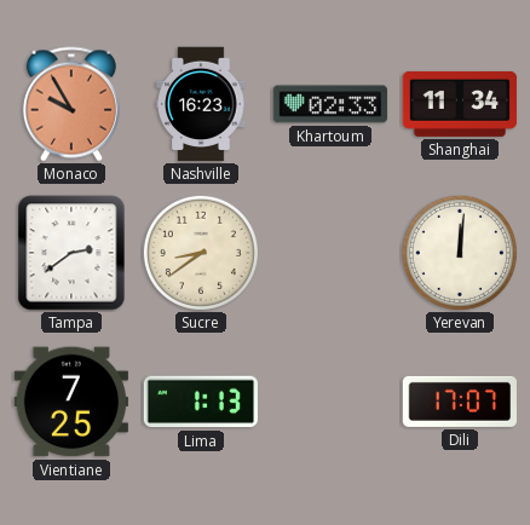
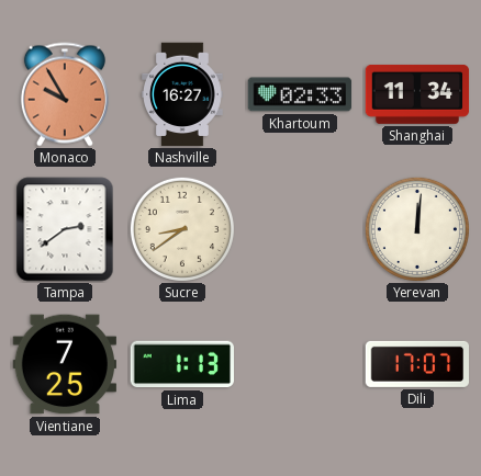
Nashville: 16:23 -> 16:27
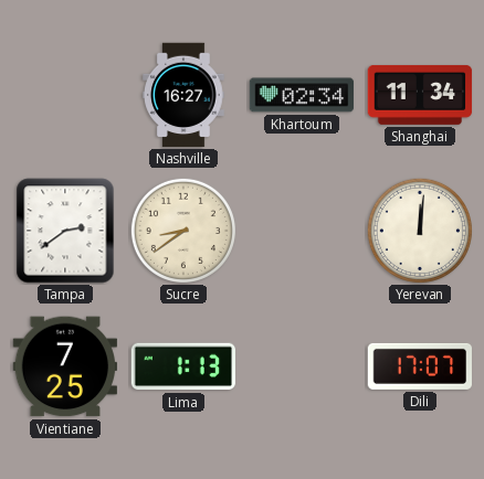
Monaco: 9:55 -> none
Khartoum: 02:33 -> 02:34
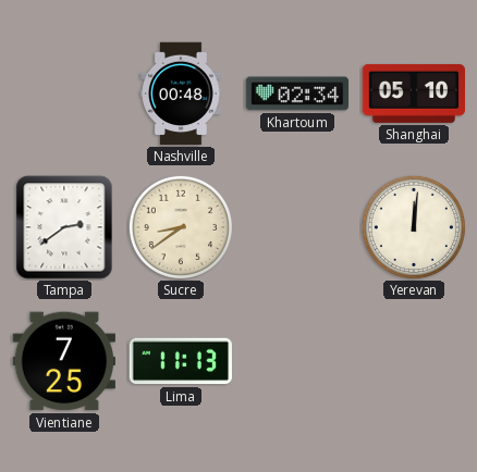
Nashville: 16:27 -> 00:48
Shanghai: 11:34 -> 05:10
Lima: 1:13 -> 11:13
Dili: 17:07 -> none
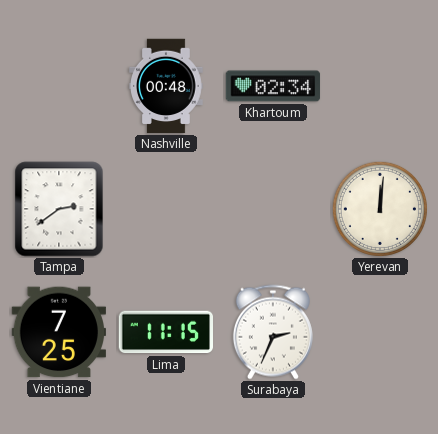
Shanghai: 05:10 -> none
Sucre: 8:39 -> none
Lima: 11:13 -> 11:15
Surabaya: none -> 2:34
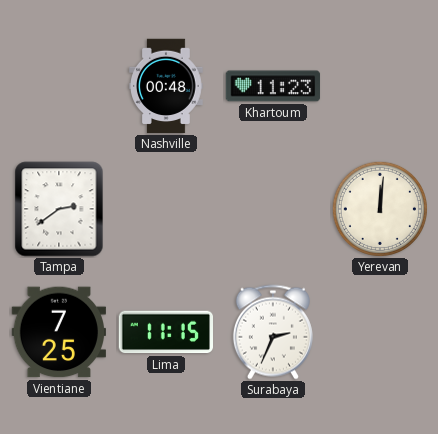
Khartoum: 02:34 -> 11:23
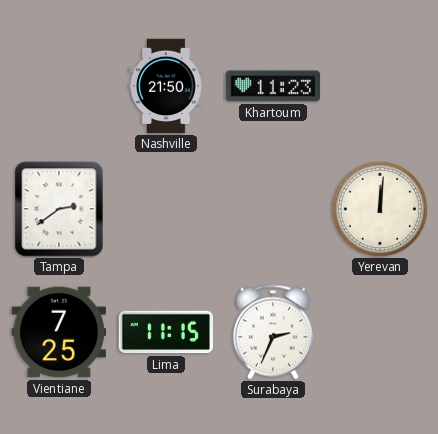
Nashville: 00:48 -> 21:50
